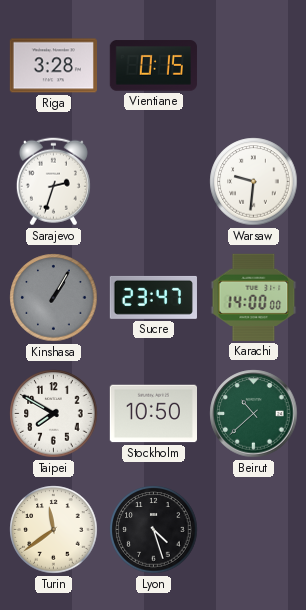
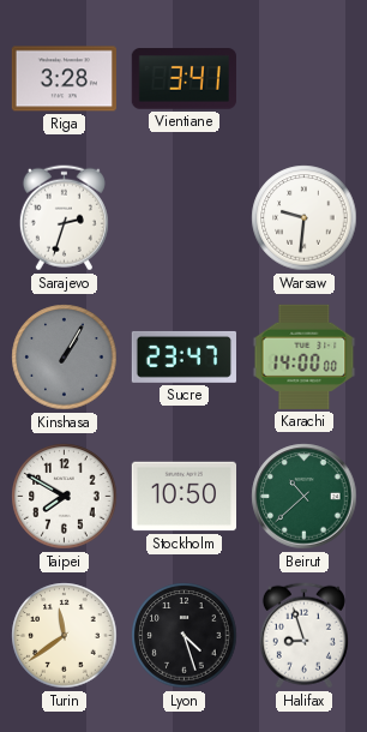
Vientiane: 0:15 -> 3:41
Halifax: none -> 8:57
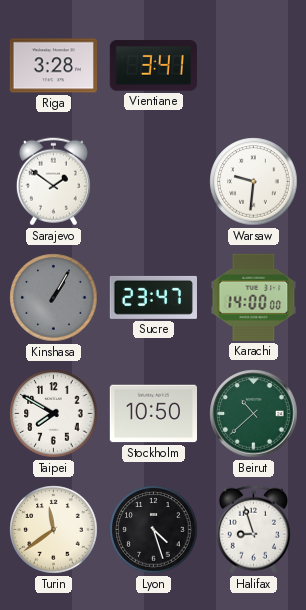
Sarajevo: 2:33 -> 1:51
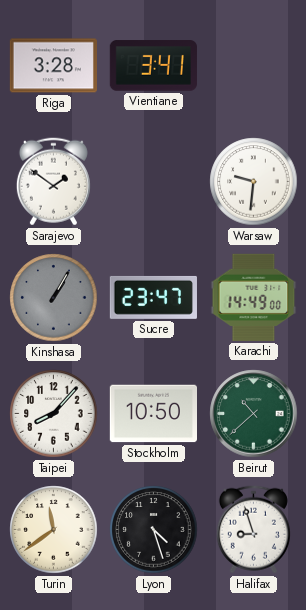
Karachi: 14:00 -> 14:49
Taipei: 7:50 -> 8:07
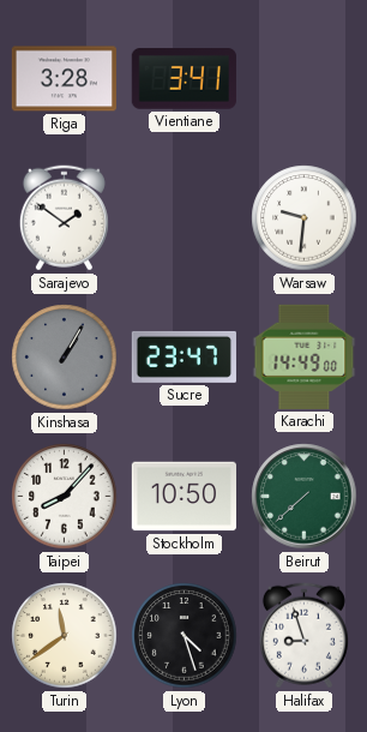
Beirut: 10:38 -> 7:38
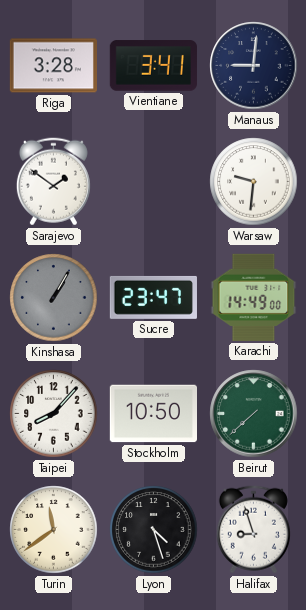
Manaus: none -> 9:01
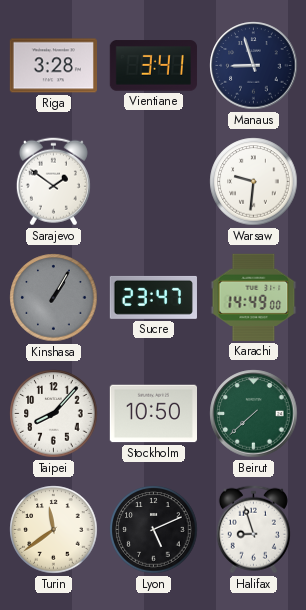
Manaus: 9:01 -> 8:57
Lyon: 4:27 -> 5:11
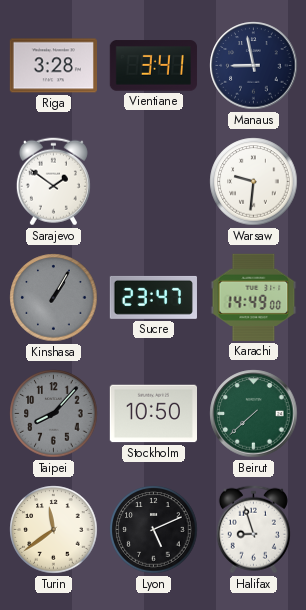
Manaus: 8:57 -> 8:58
Taipei dial: white -> grey
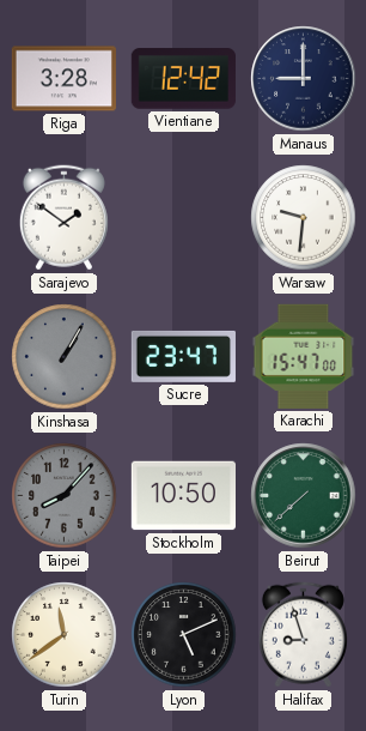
Vientiane: 3:41 -> 12:42
Manaus: 8:58 -> 9:00
Karachi: 14:49 -> 15:47
